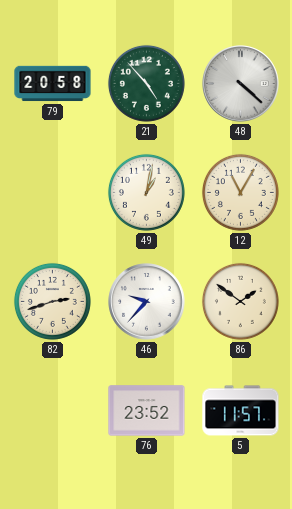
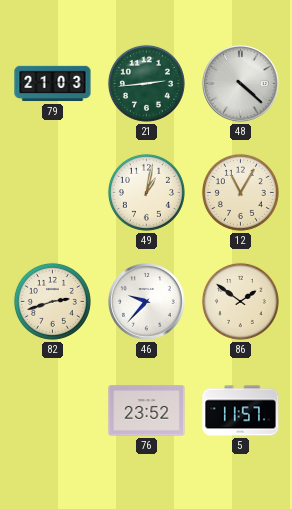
79: 20:58 -> 21:03
21: 4:53 -> 2:44
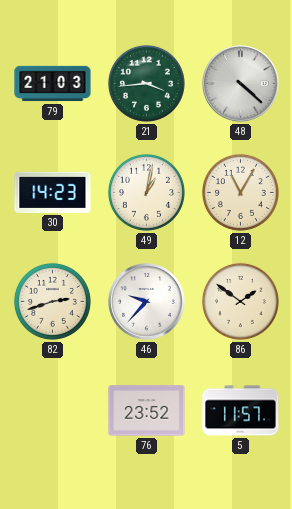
21: 2:44 -> 3:44
30: none -> 14:23
